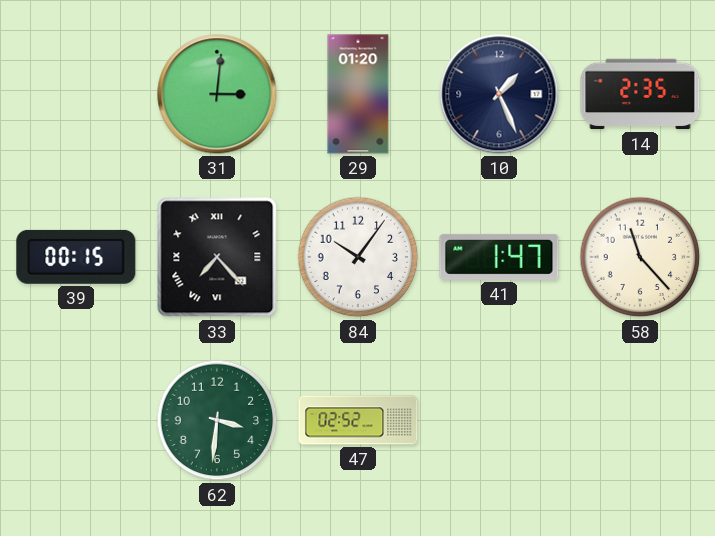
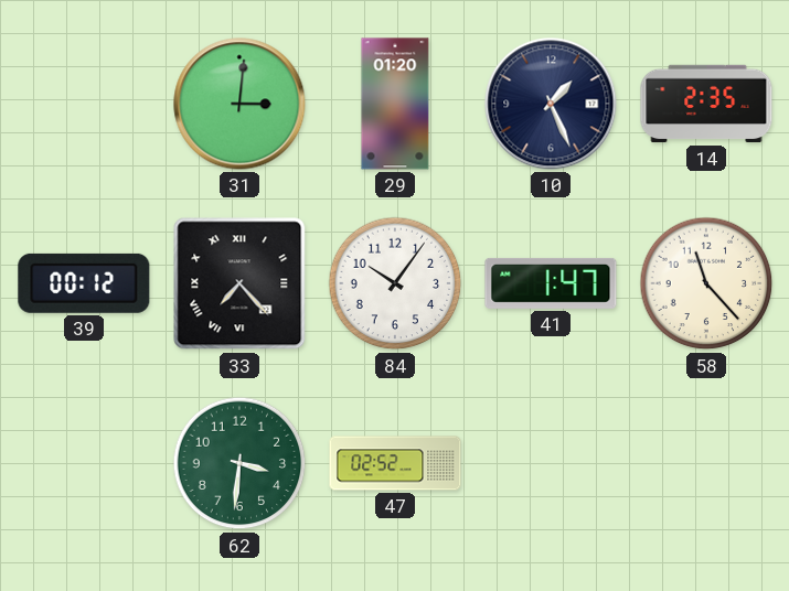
39: 00:15 -> 00:12
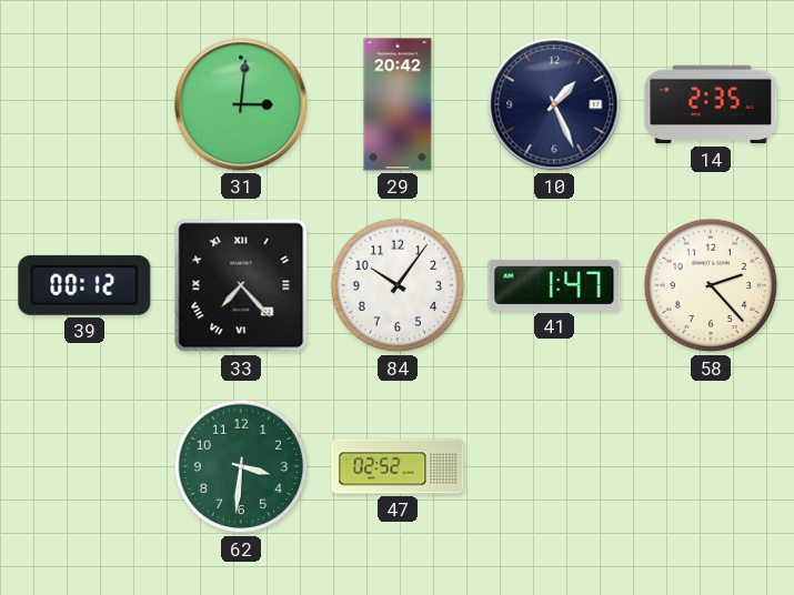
29: 01:20 -> 20:42
58: 11:23 -> 2:23
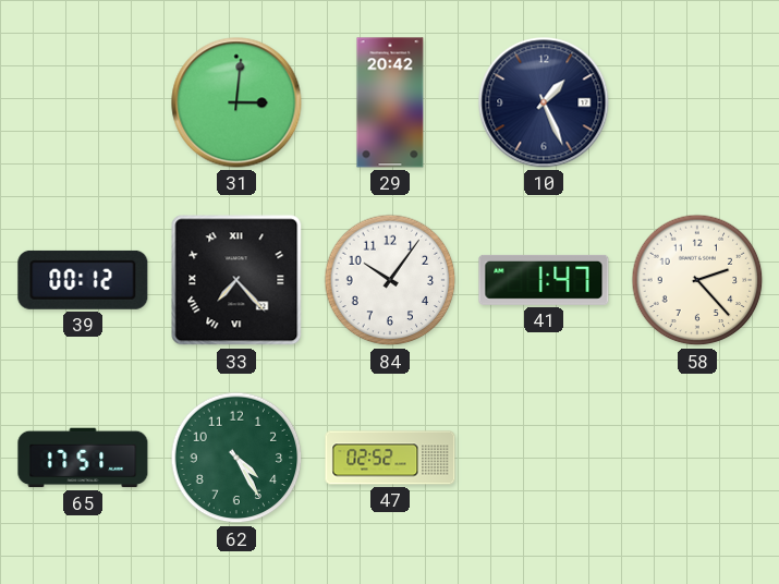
14: 2:35 -> none
65: none -> 17:51
62: 3:31 -> 4:25
